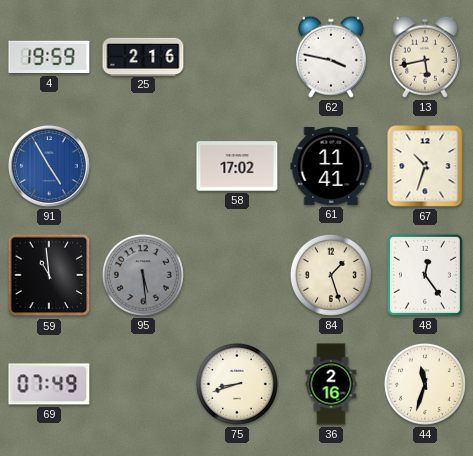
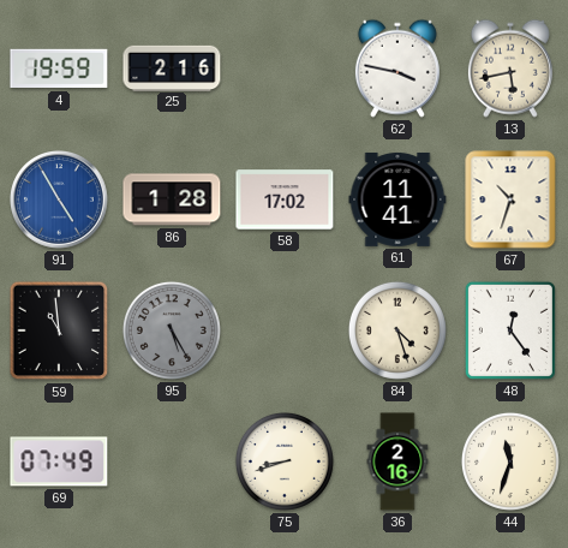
86: none -> 1:28
95: 5:29 -> 5:25
84: 1:27 -> 4:27
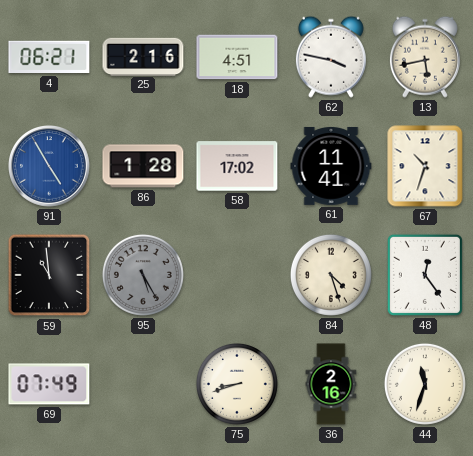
4: 19:59 -> 06:21
18: none -> 4:51
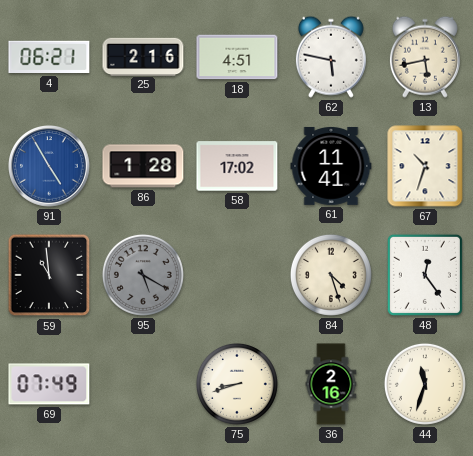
62: 3:47 -> 5:47
95: 5:25 -> 5:20
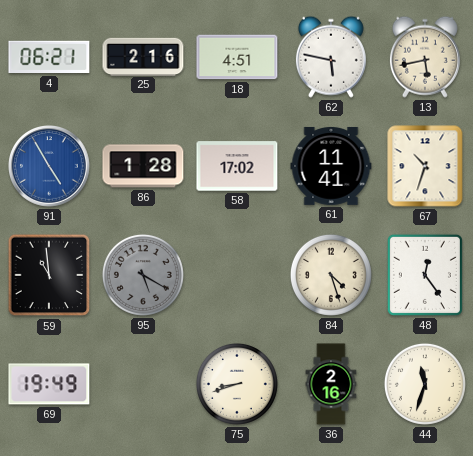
69: 07:49 -> 19:49
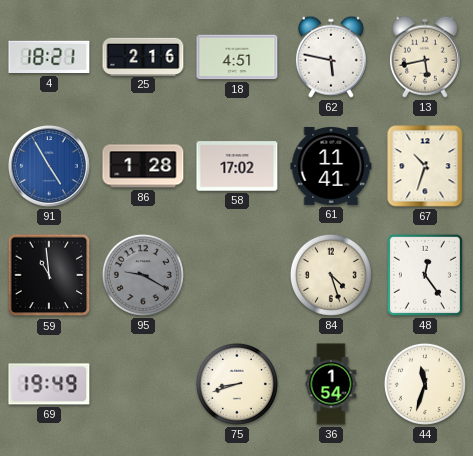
4: 06:21 -> 18:21
95: 5:20 -> 9:20
36: 2:16 -> 1:54
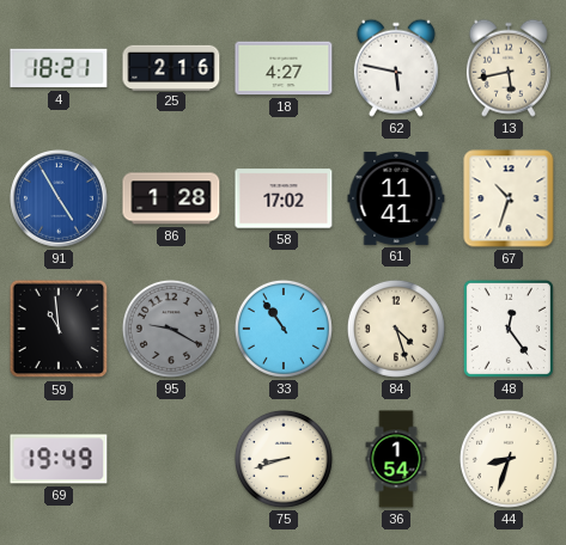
18: 4:51 -> 4:27
33: none -> 10:54
44: 11:33 -> 8:33
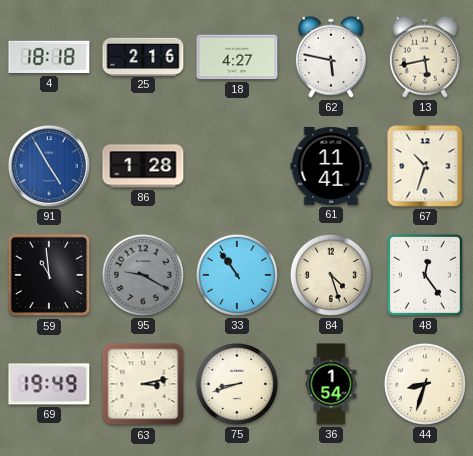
4: 18:21 -> 18:18
58: 17:02 -> none
63: none -> 3:13
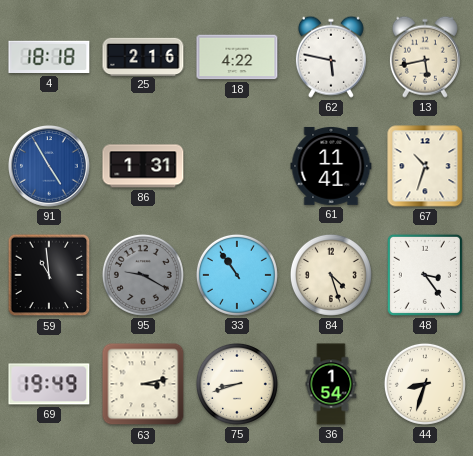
18: 4:27 -> 4:22
86: 1:28 -> 1:31
48: 12:24 -> 3:24
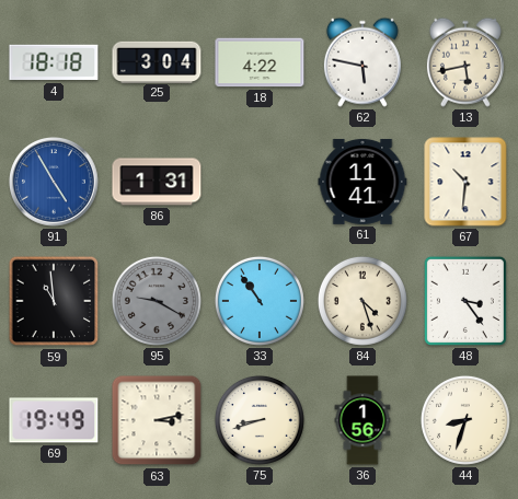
25: 2:16 -> 3:04
67: 10:33 -> 10:31
36: 1:54 -> 1:56
